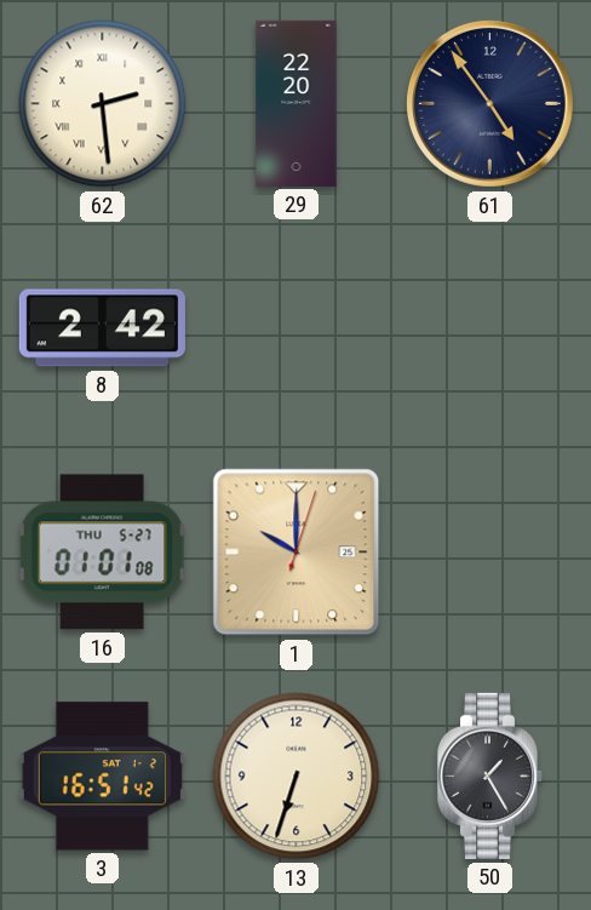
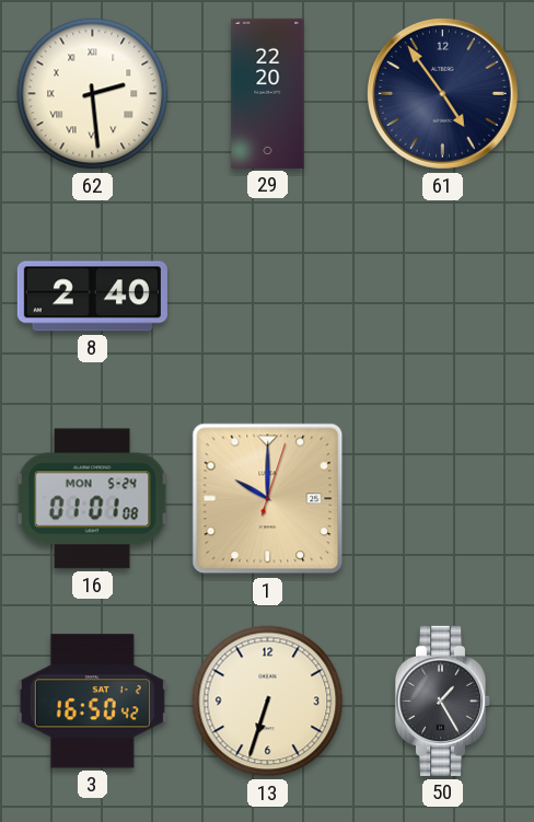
8: 2:42 -> 2:40
16 date: THU 5-27 -> MON 5-24
3: 16:51 -> 16:50
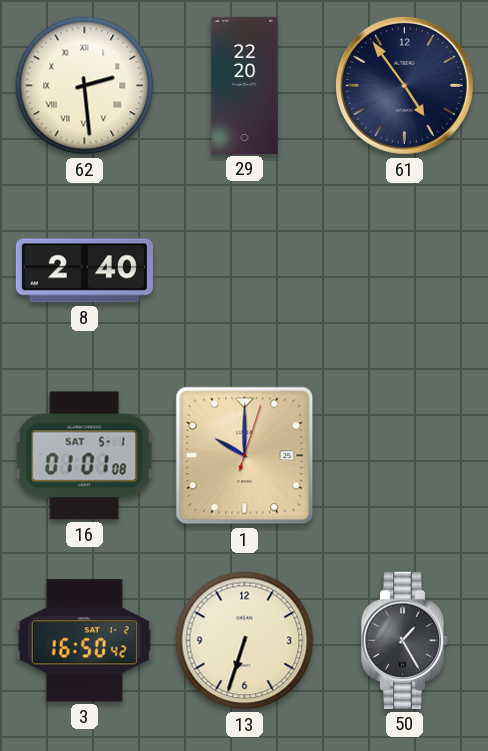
16 date: MON 5-24 -> SAT 5-1
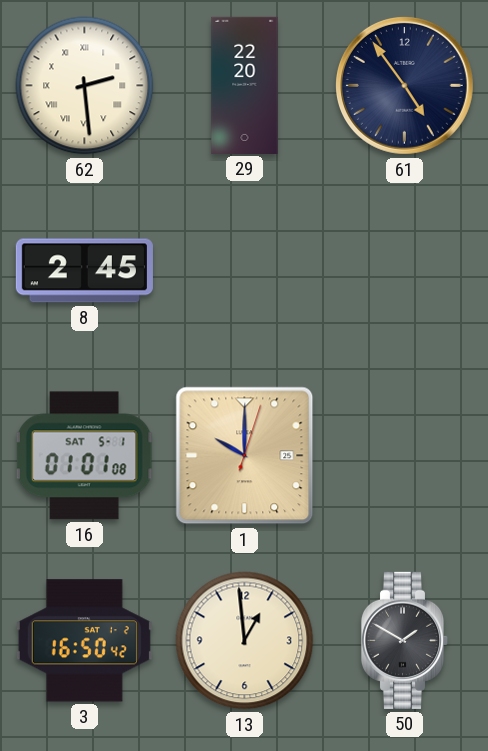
8: 2:40 -> 2:45
13: 6:33 -> 12:59
50: 1:25 -> 1:50
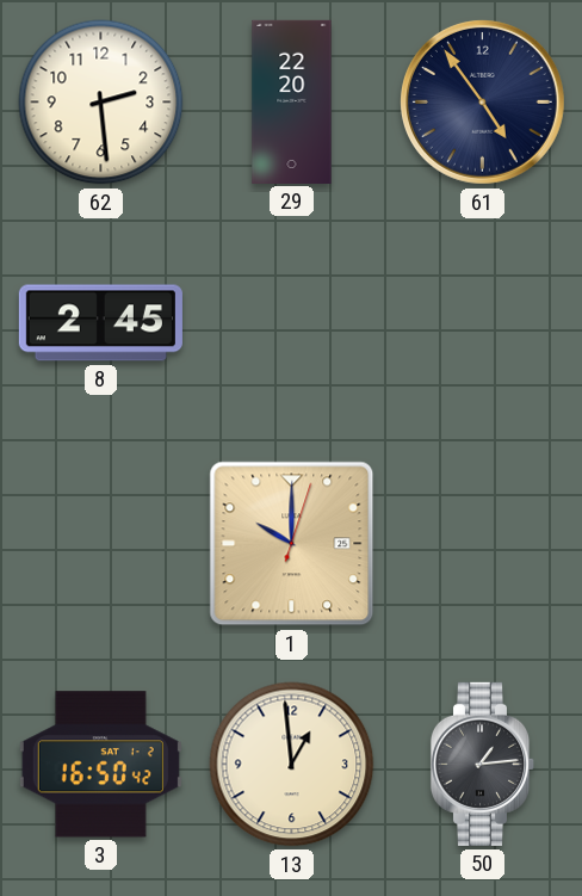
62 numerals: Roman -> Arabic
16: 01:01 -> none
50: 1:50 -> 1:14
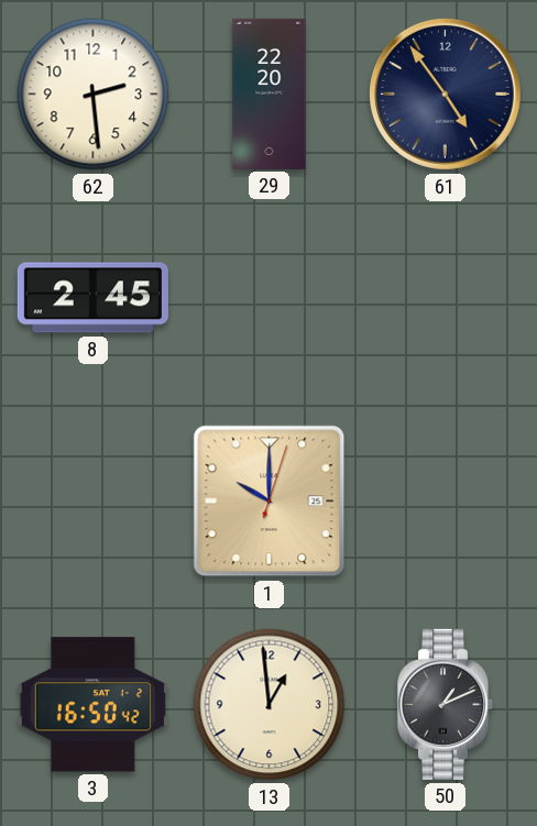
50: 1:14 -> 1:11
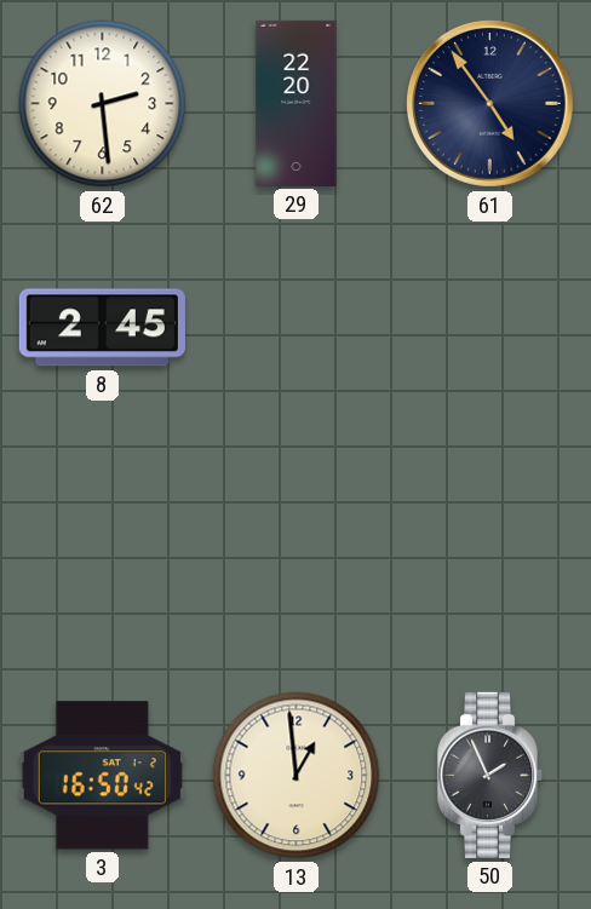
1: 10:00 -> none
50: 1:11 -> 1:56
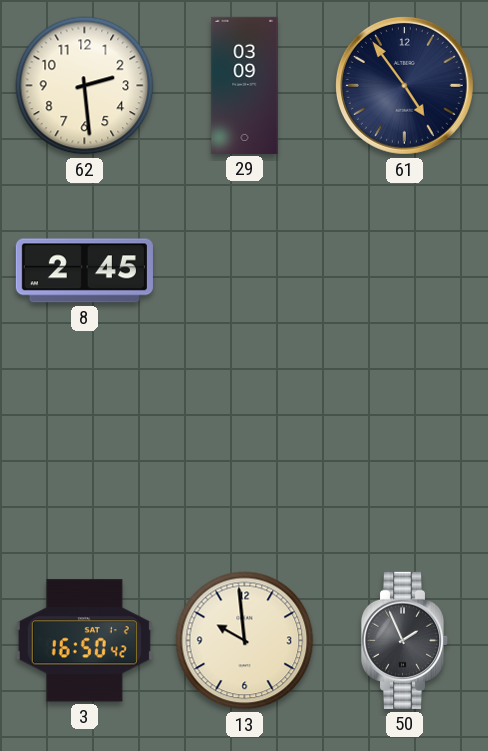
29: 22:20 -> 03:09
13: 12:59 -> 9:59
